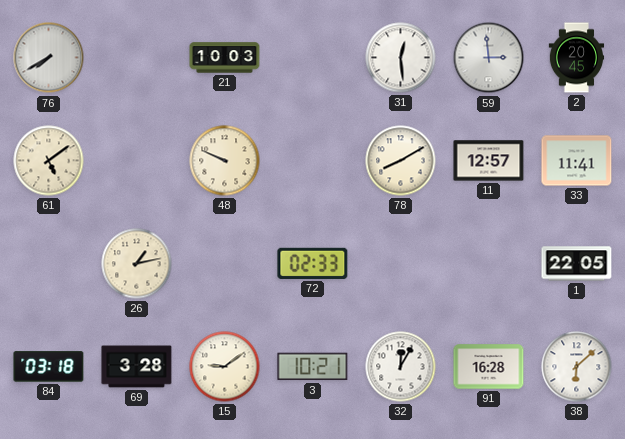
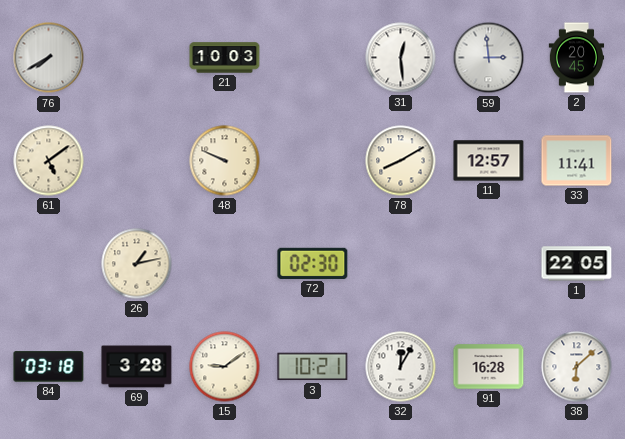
72: 02:33 -> 02:30
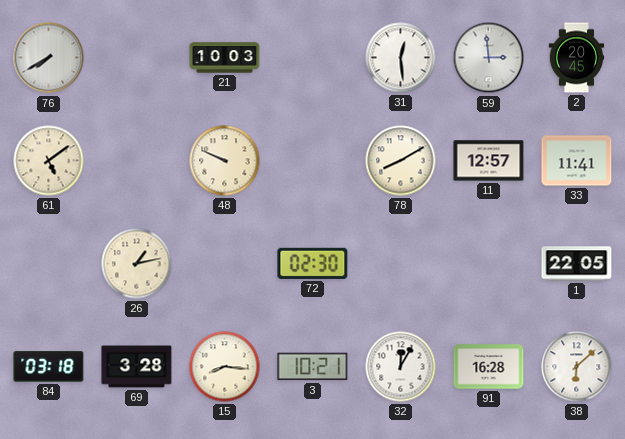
15: 9:09 -> 8:16
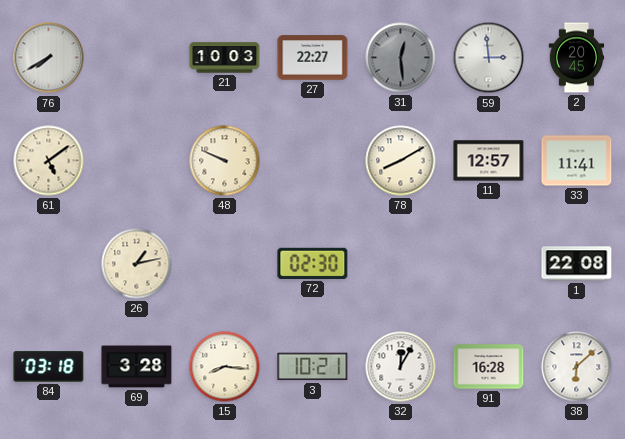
27: none -> 22:27
31 dial: white -> grey
1: 22:05 -> 22:08
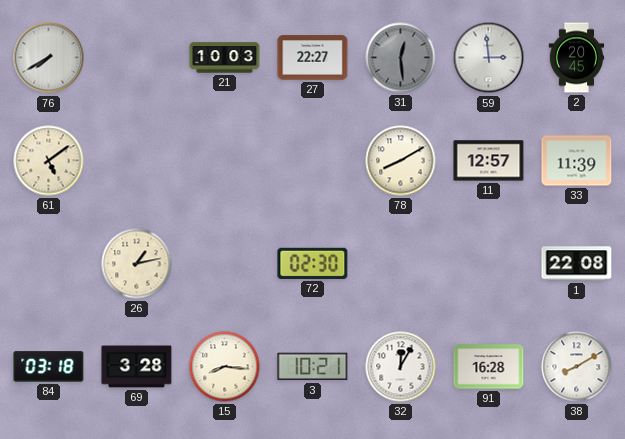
48: 9:49 -> none
33: 11:41 -> 11:39
38: 6:08 -> 8:10
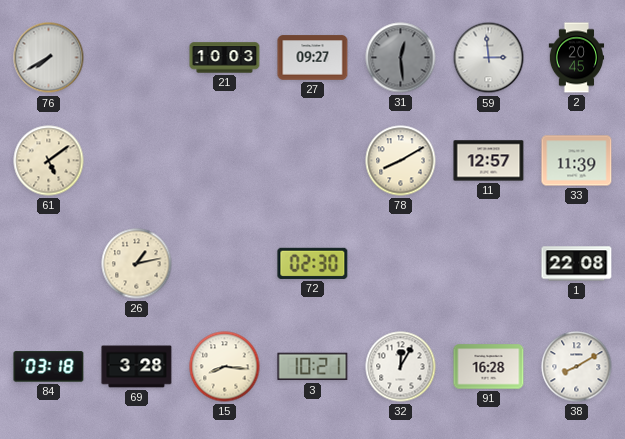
27: 22:27 -> 09:27
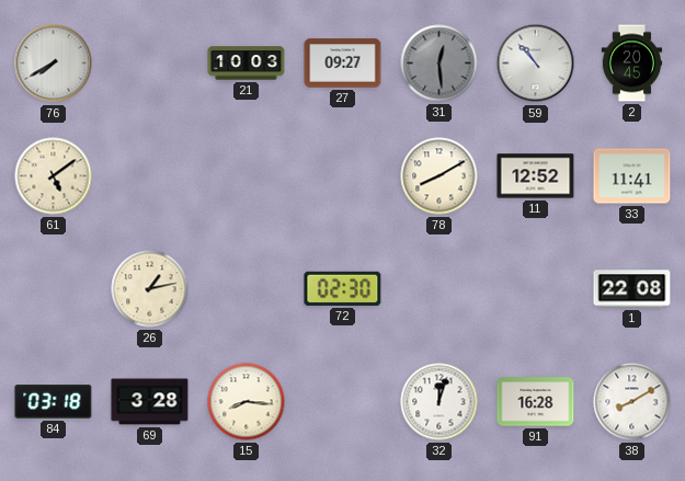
59: 2:59 -> 10:53
11: 12:57 -> 12:52
33: 11:39 -> 11:41
3: 10:21 -> none
32: 12:05 -> 12:03
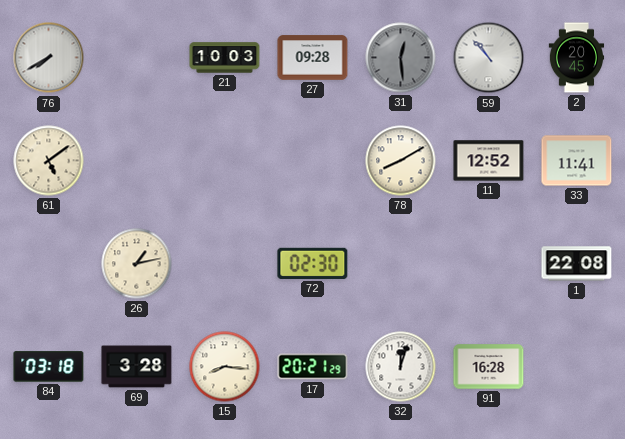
27: 09:27 -> 09:28
17: none -> 20:21
38: 8:10 -> none
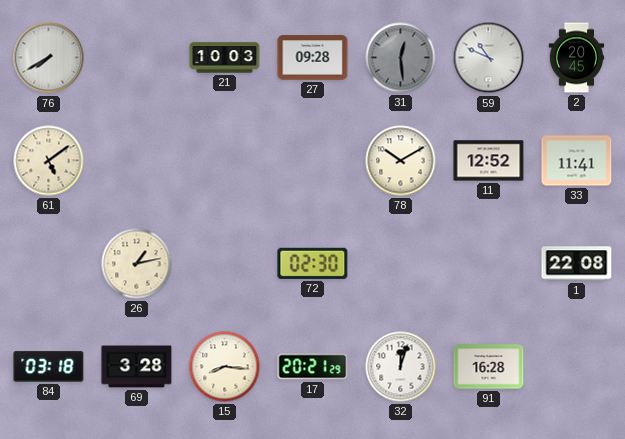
59: 10:53 -> 10:49
78: 8:10 -> 10:10
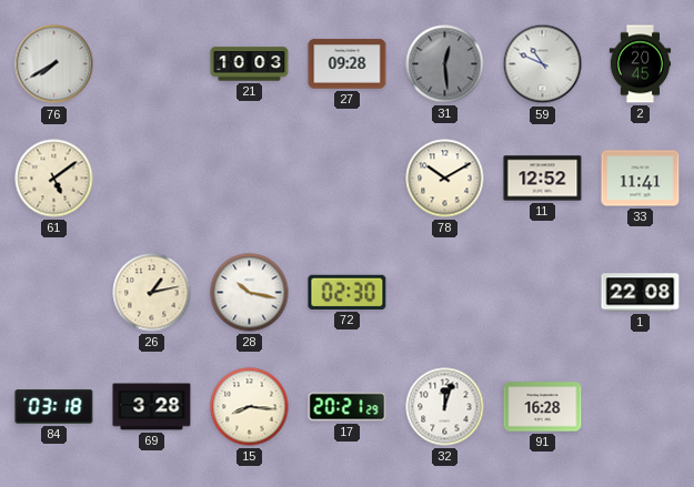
28: none -> 10:17
